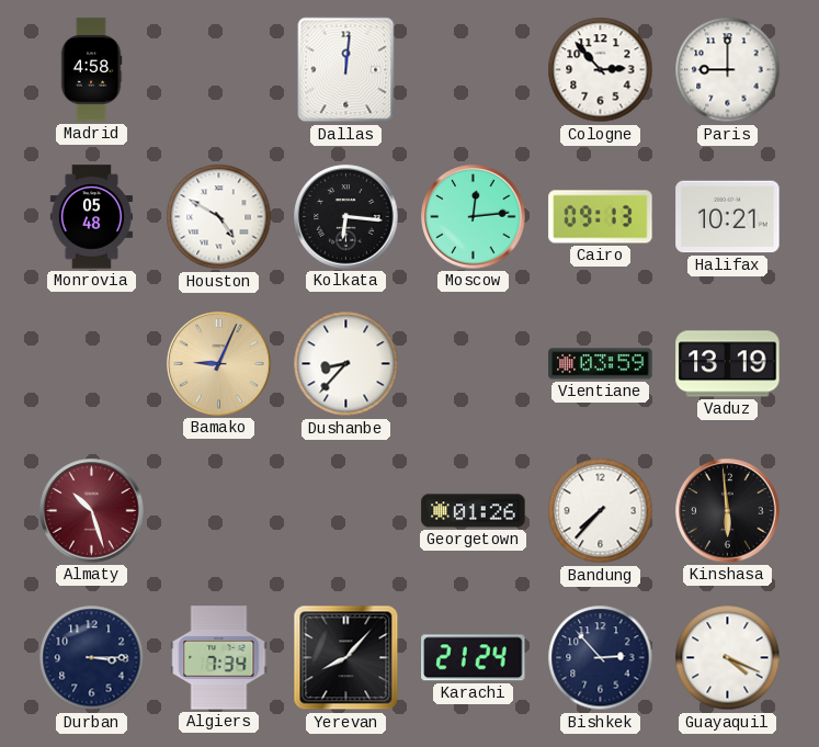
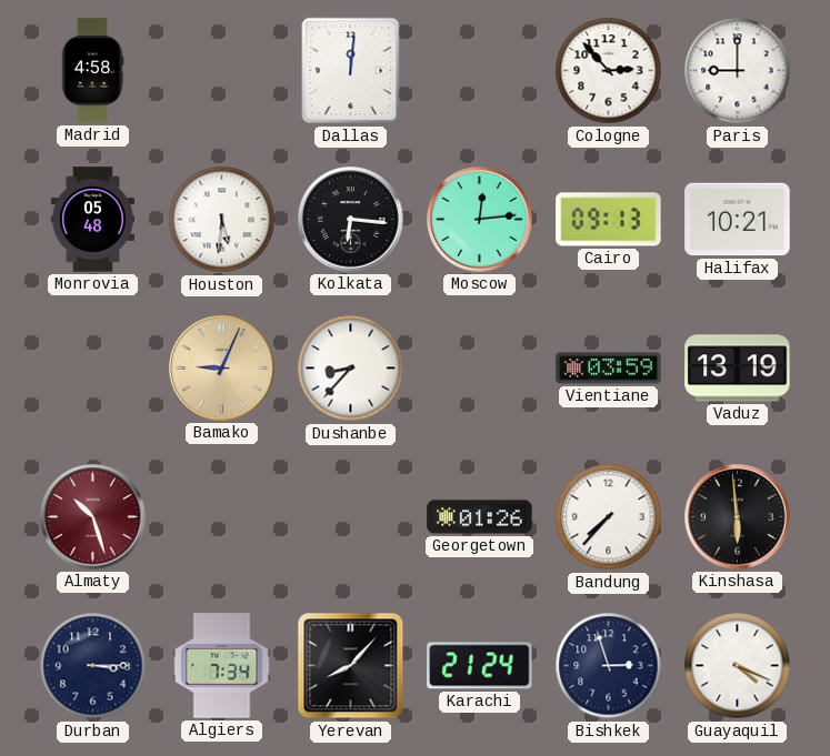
Houston: 4:50 -> 5:31
Bishkek: 2:53 -> 2:57
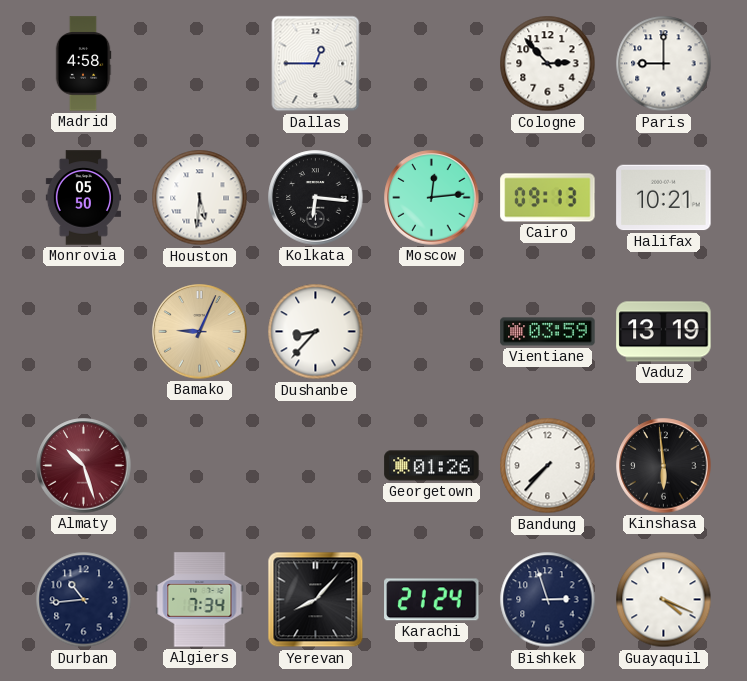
Dallas: 12:01 -> 12:45
Monrovia: 05:48 -> 05:50
Durban: 3:15 -> 10:44
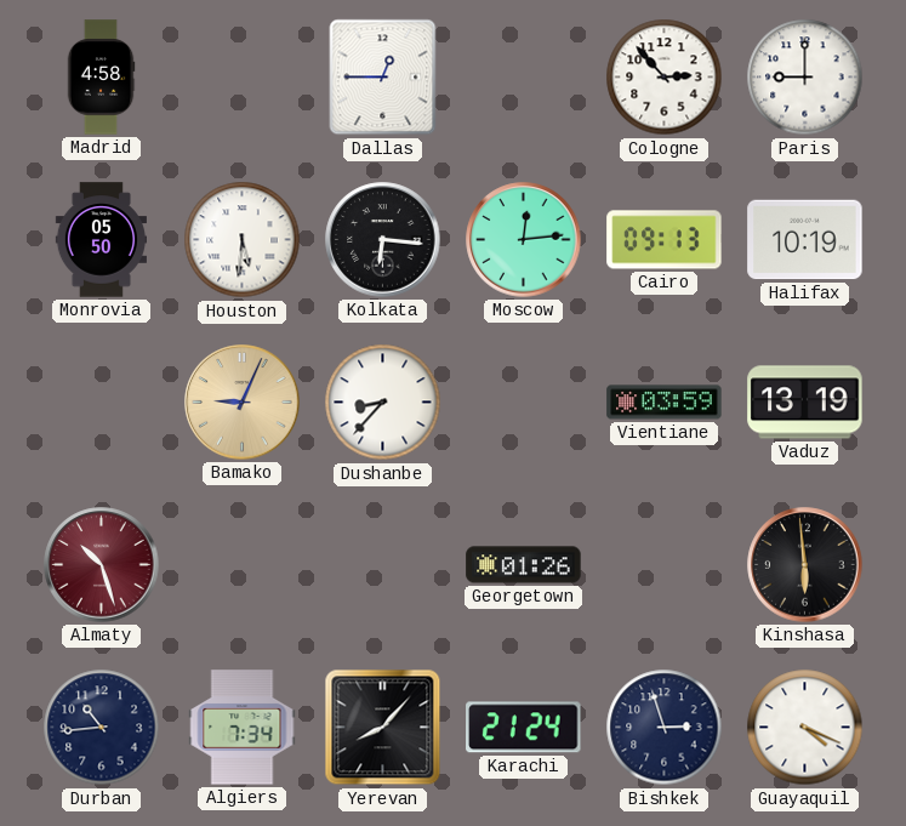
Halifax: 10:21 -> 10:19
Bandung: 7:37 -> none
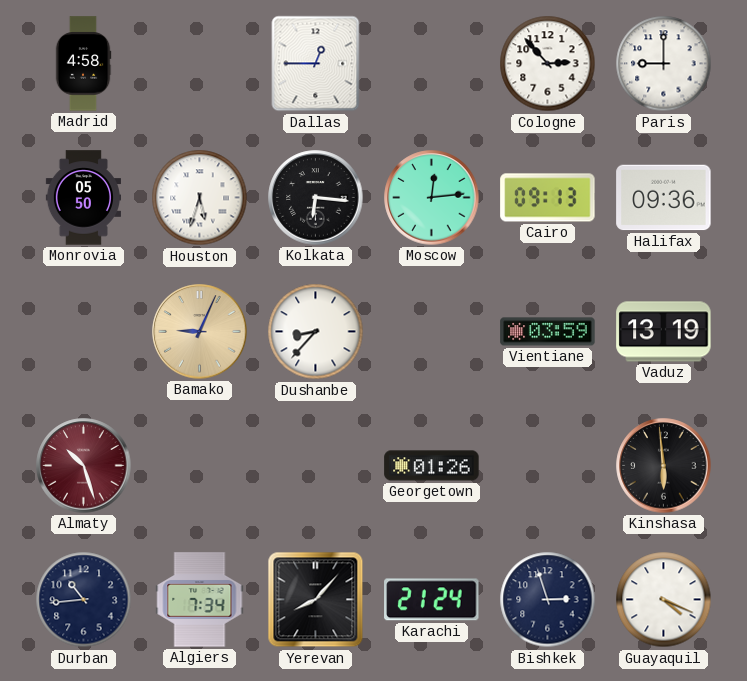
Houston: 5:31 -> 5:33
Halifax: 10:19 -> 09:36
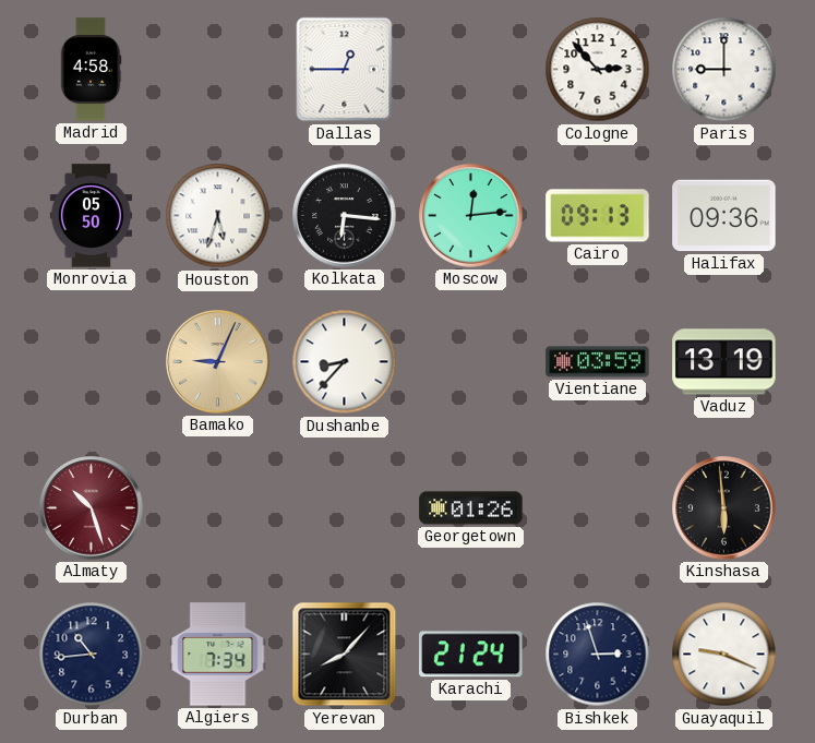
Guayaquil: 4:19 -> 9:19
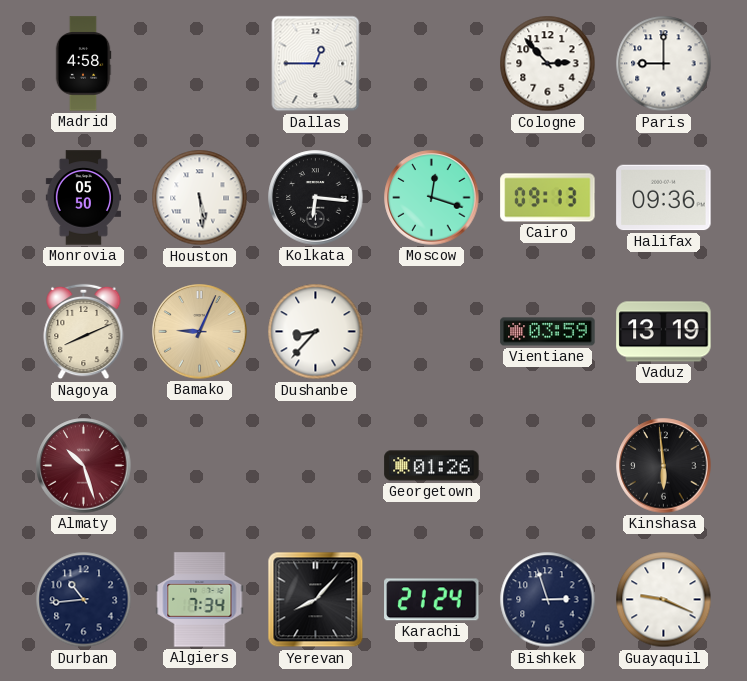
Houston: 5:33 -> 5:29
Moscow: 12:14 -> 12:18
Nagoya: none -> 8:11
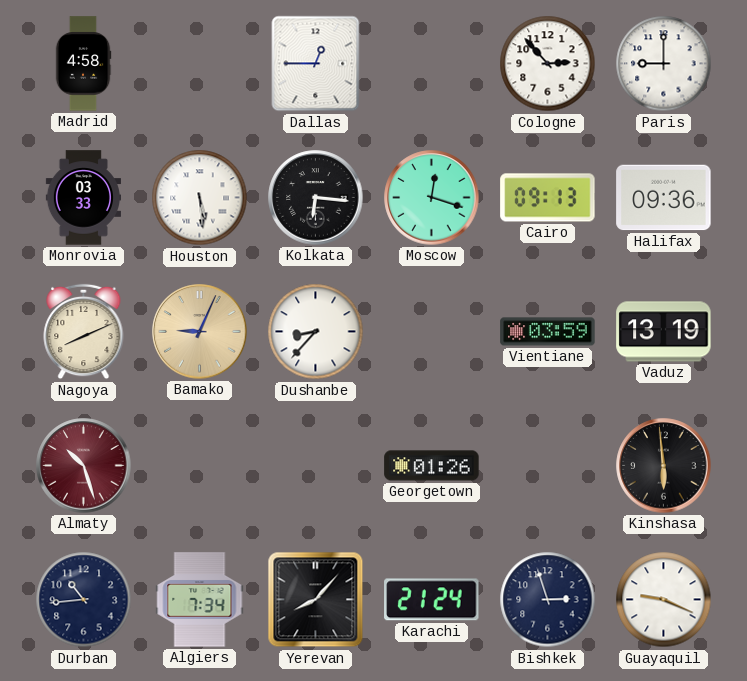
Monrovia: 05:50 -> 03:33
